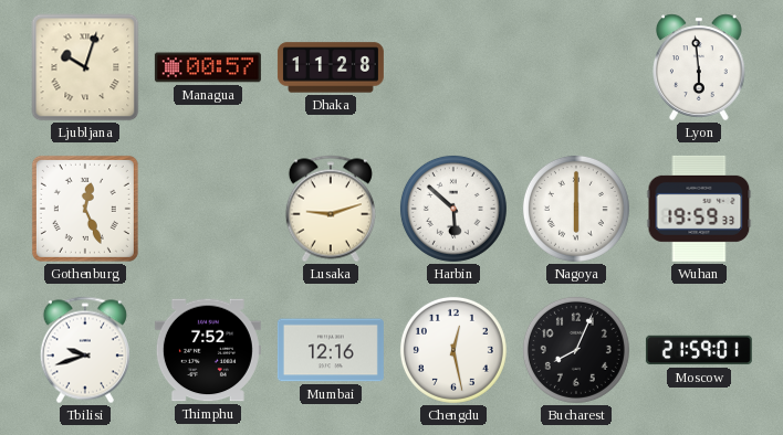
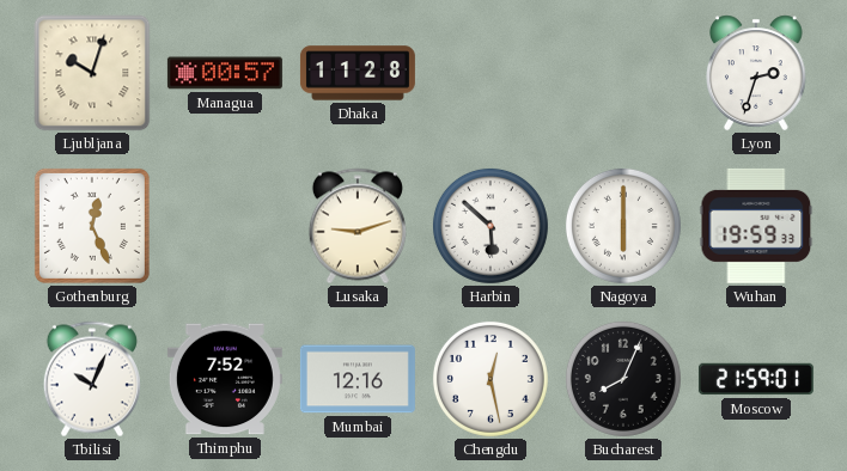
Lyon: 5:59 -> 2:33
Tbilisi: 9:42 -> 10:04
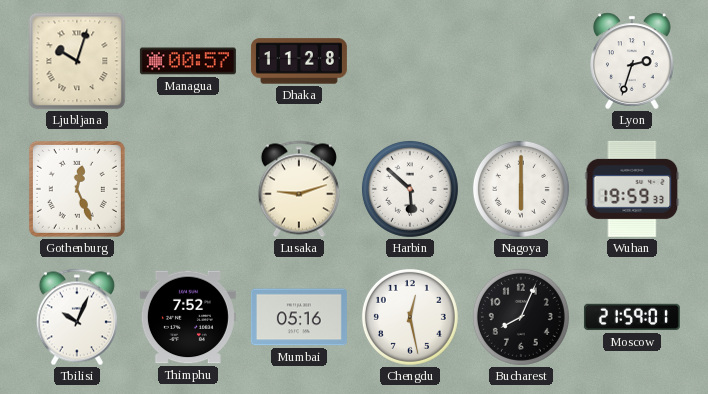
Mumbai: 12:16 -> 05:16
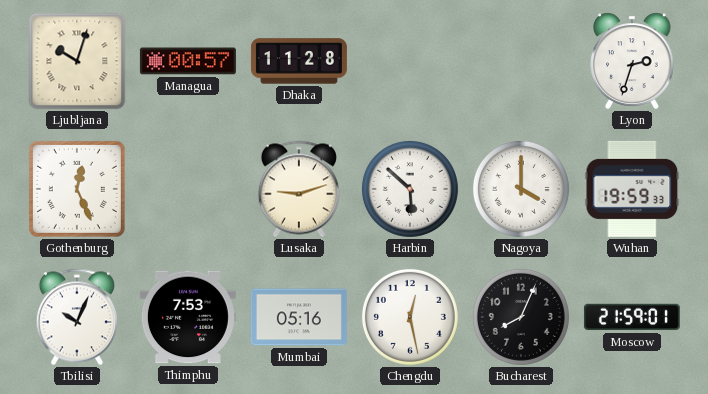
Nagoya: 6:00 -> 4:00
Thimphu: 7:52 -> 7:53
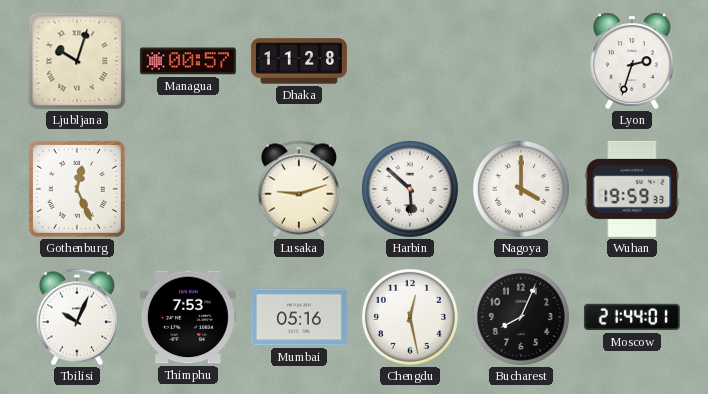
Moscow: 21:59 -> 21:44
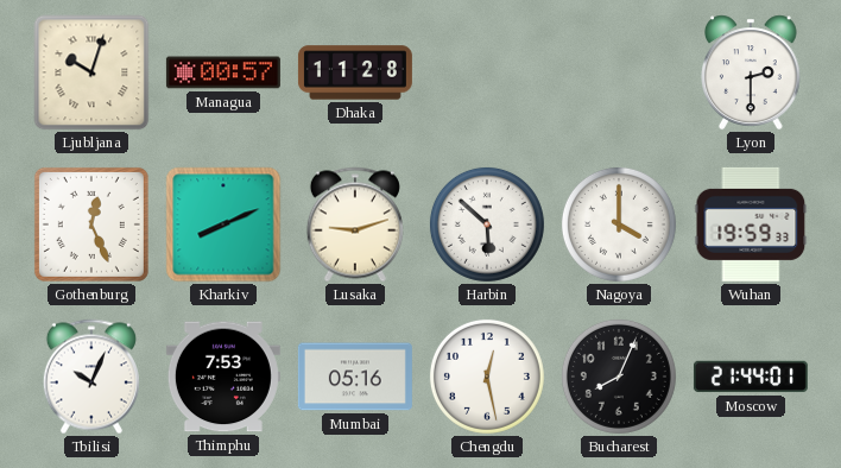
Lyon: 2:33 -> 2:30
Kharkiv: none -> 8:11
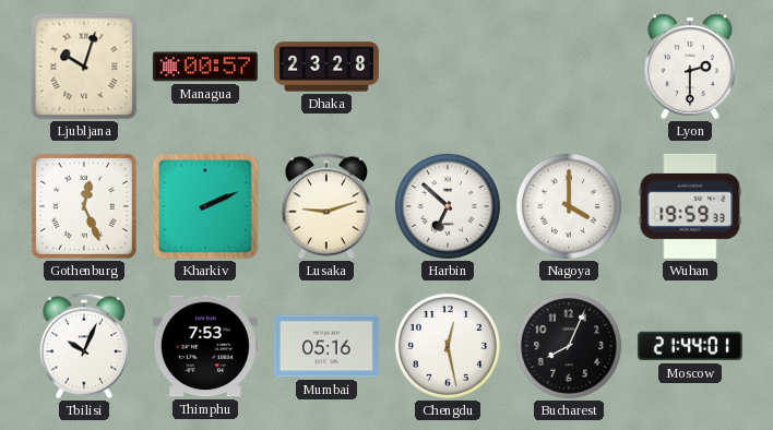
Dhaka: 11:28 -> 23:28
Kharkiv: 8:11 -> 2:11
Harbin: 5:52 -> 6:52
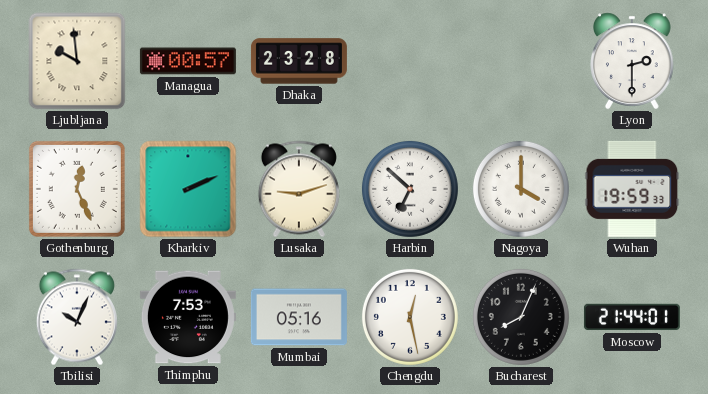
Ljubljana: 10:03 -> 9:59
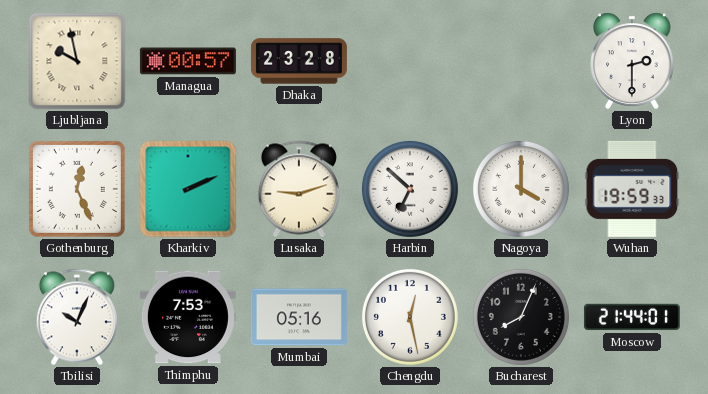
Ljubljana: 9:59 -> 9:58
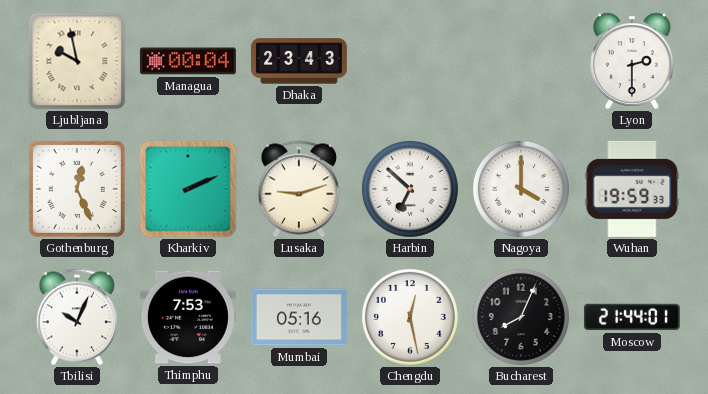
Managua: 00:57 -> 00:04
Dhaka: 23:28 -> 23:43
